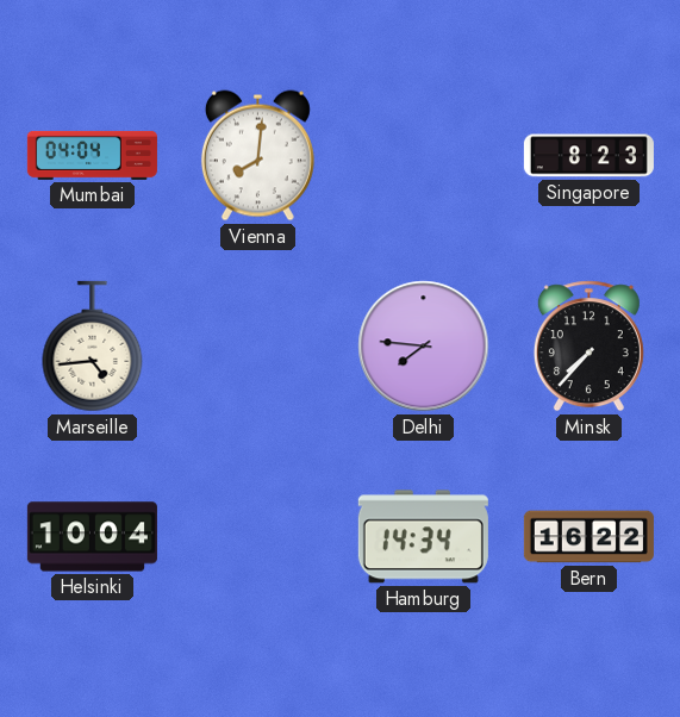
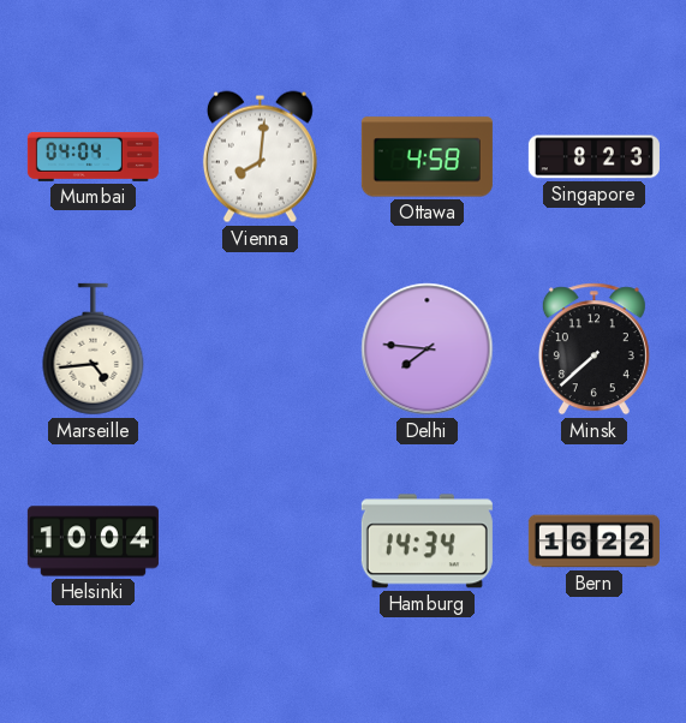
Ottawa: none -> 4:58
Minsk: 7:37 -> 7:38
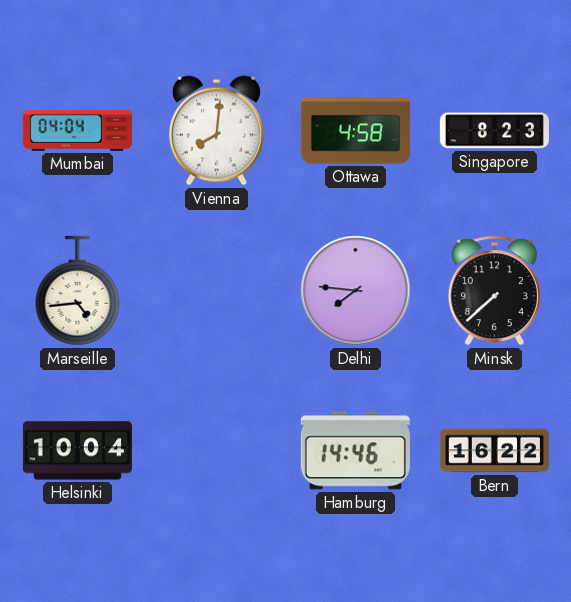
Hamburg: 14:34 -> 14:46
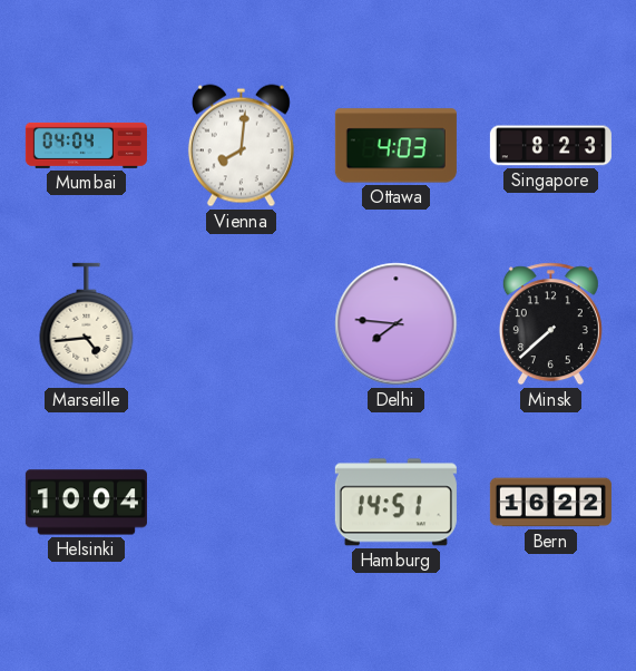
Ottawa: 4:58 -> 4:03
Hamburg: 14:46 -> 14:51
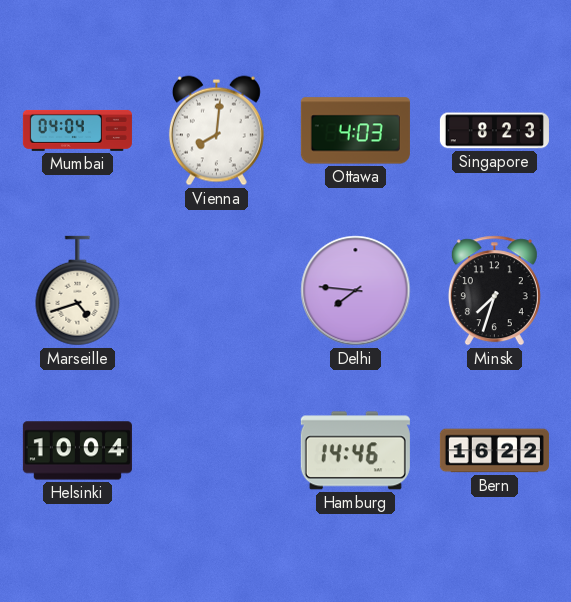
Marseille: 4:44 -> 4:42
Minsk: 7:38 -> 7:33
Hamburg: 14:51 -> 14:46
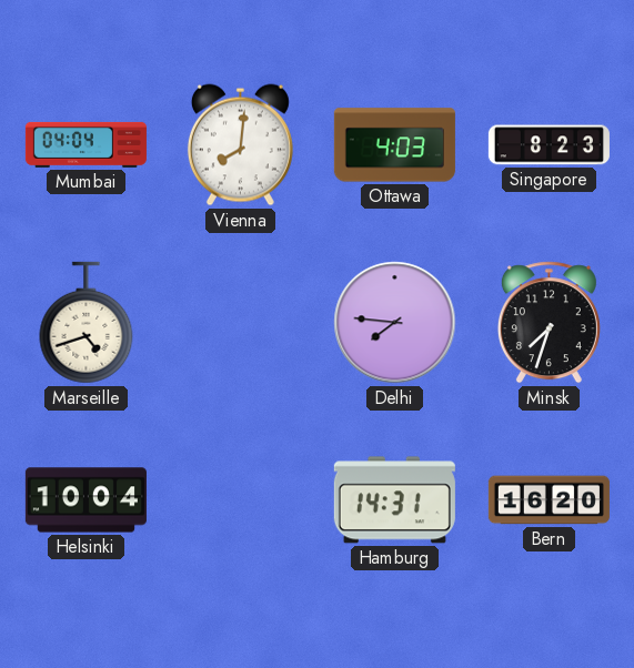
Hamburg: 14:46 -> 14:31
Bern: 16:22 -> 16:20
